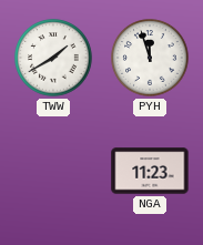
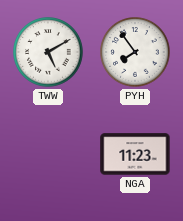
TWW: 1:40 -> 5:10
PYH: 11:57 -> 7:54
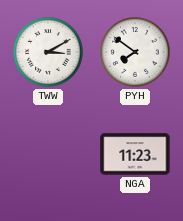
TWW: 5:10 -> 3:10
PYH: 7:54 -> 7:51
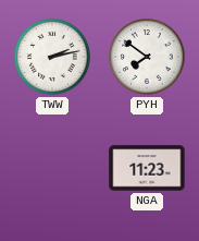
TWW: 3:10 -> 2:13
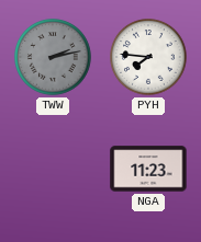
TWW dial: white -> grey
PYH: 7:51 -> 7:46
